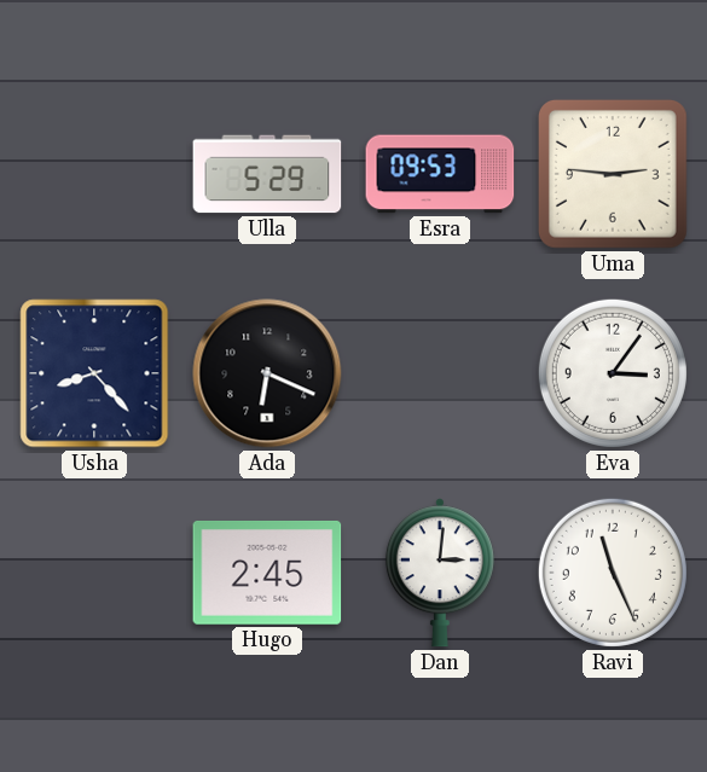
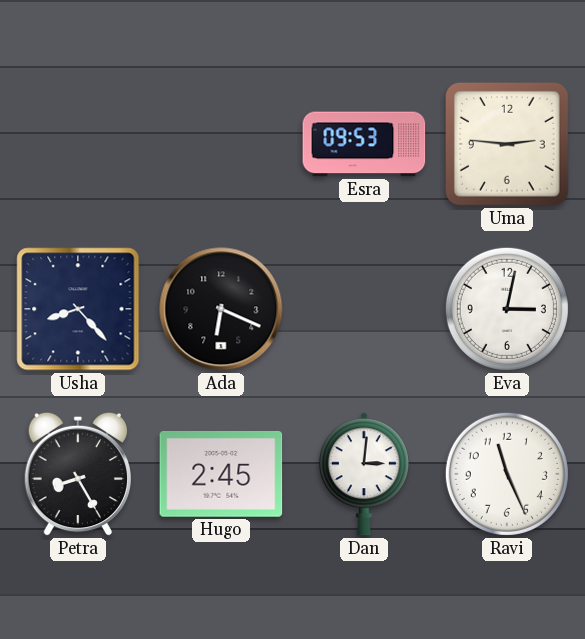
Ulla: 5:29 -> none
Eva: 3:06 -> 3:02
Petra: none -> 8:25
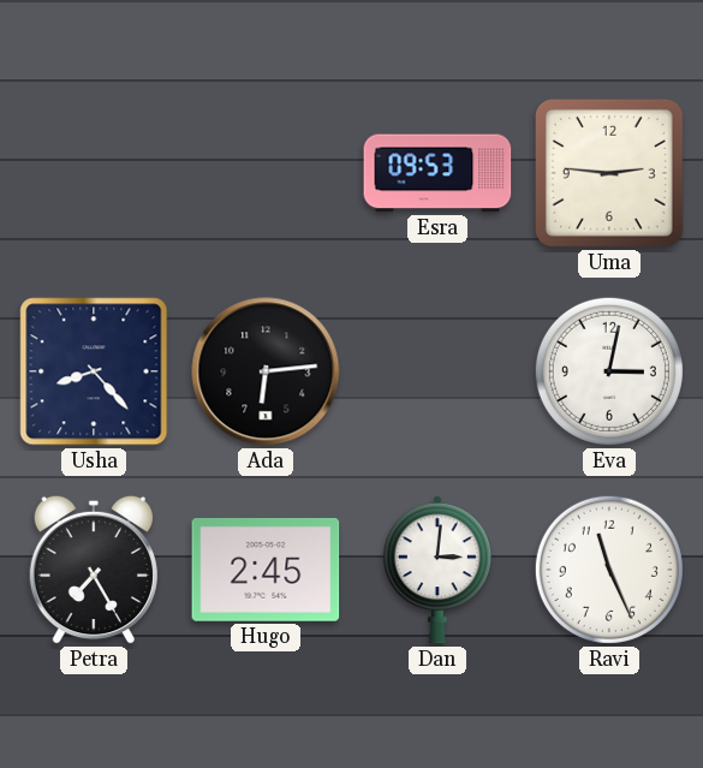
Ada: 6:19 -> 6:14
Petra: 8:25 -> 7:25
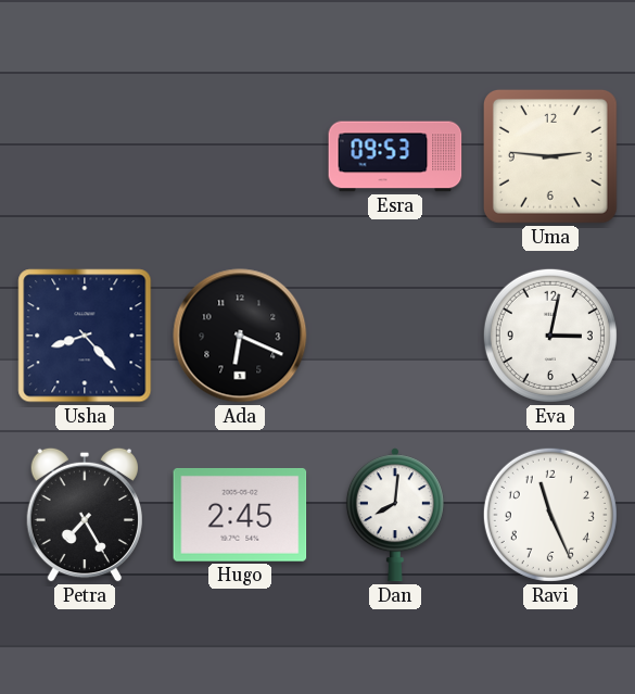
Ada: 6:14 -> 6:19
Dan: 3:01 -> 8:01
